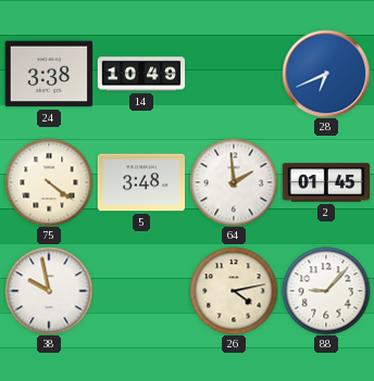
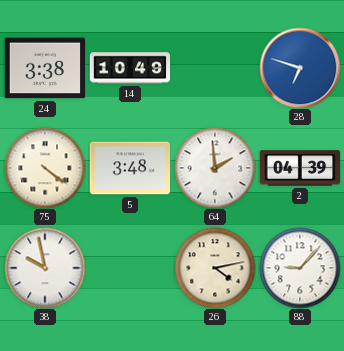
28: 6:41 -> 6:48
2: 01:45 -> 04:39
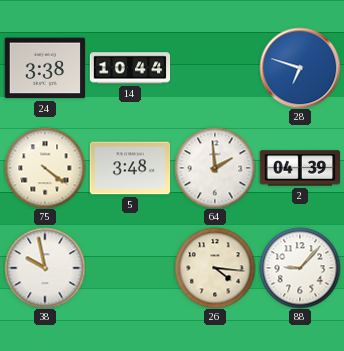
14: 10:49 -> 10:44
26: 4:13 -> 4:16
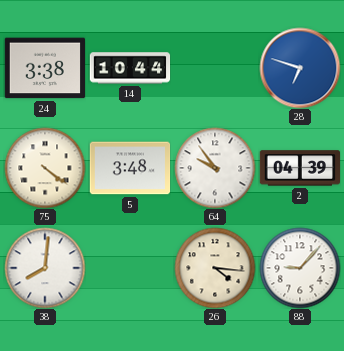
64: 1:59 -> 9:54
38: 9:58 -> 8:01
